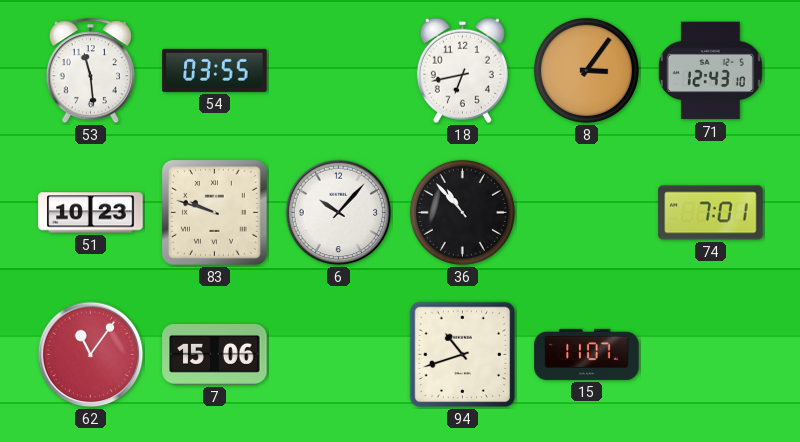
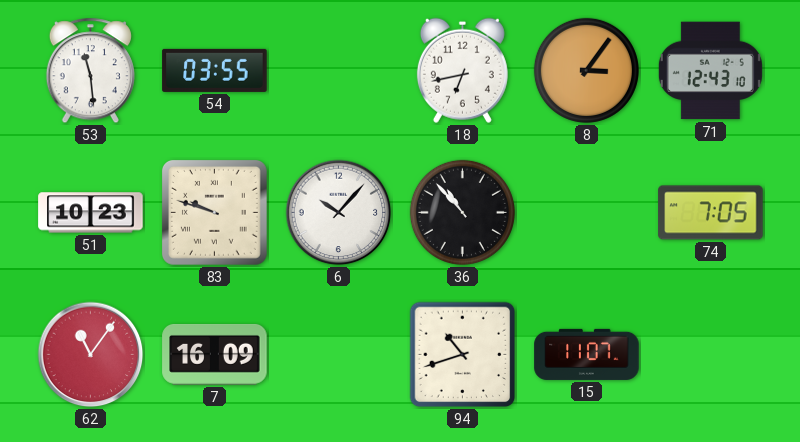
74: 7:01 -> 7:05
7: 15:06 -> 16:09
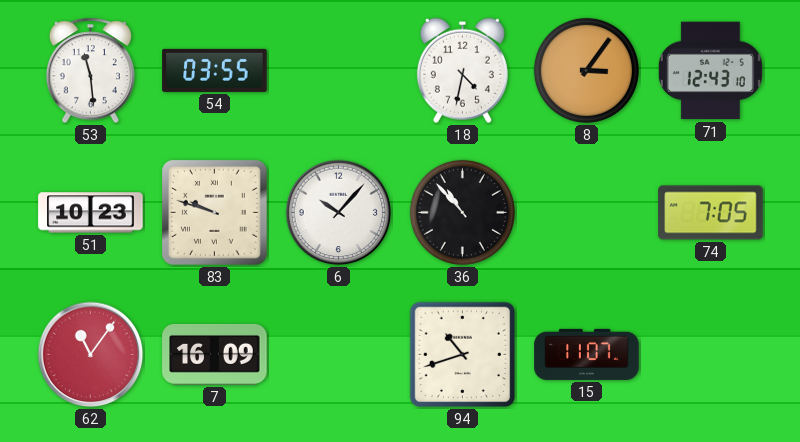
18: 6:43 -> 4:32
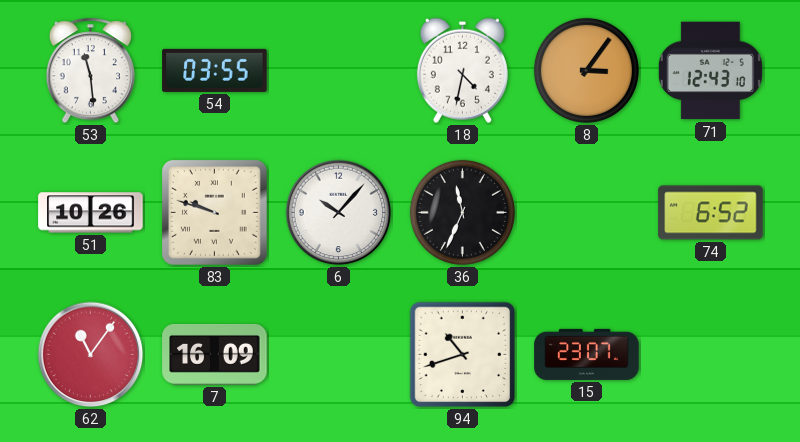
51: 10:23 -> 10:26
36: 10:53 -> 11:34
74: 7:05 -> 6:52
15: 11:07 -> 23:07
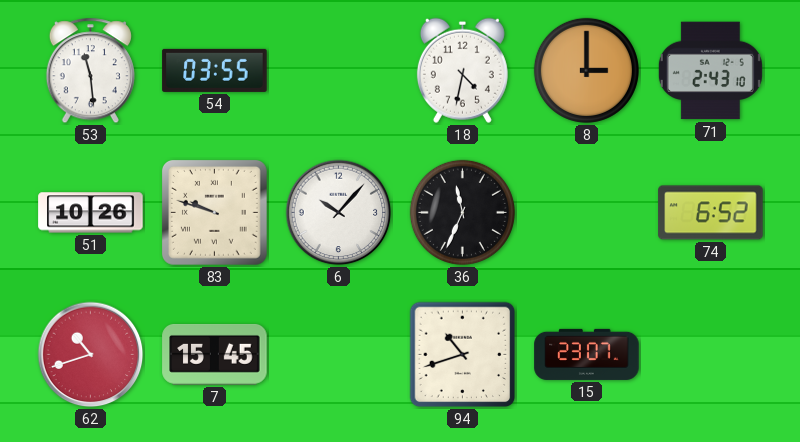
8: 3:06 -> 3:00
71: 12:43 -> 2:43
62: 11:06 -> 10:42
7: 16:09 -> 15:45
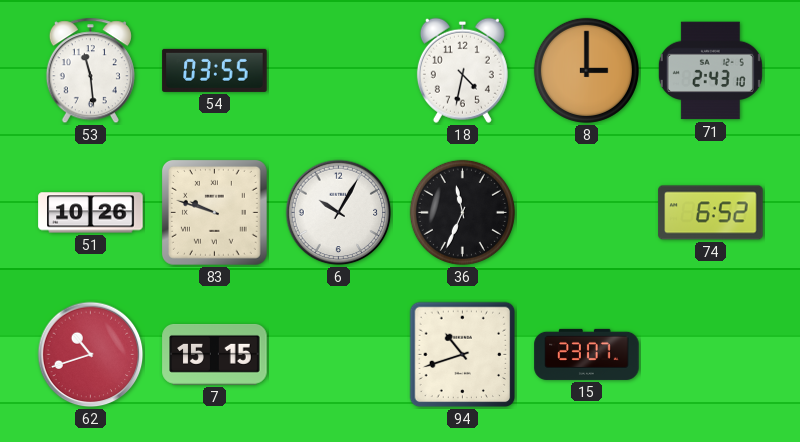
6: 10:07 -> 10:05
7: 15:45 -> 15:15
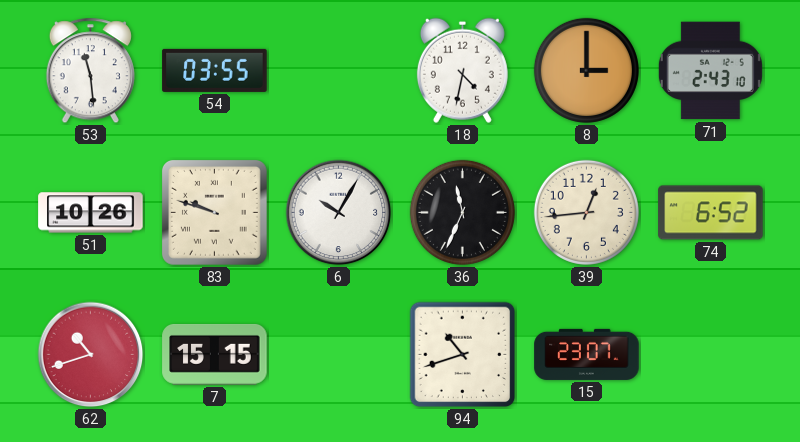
39: none -> 12:44
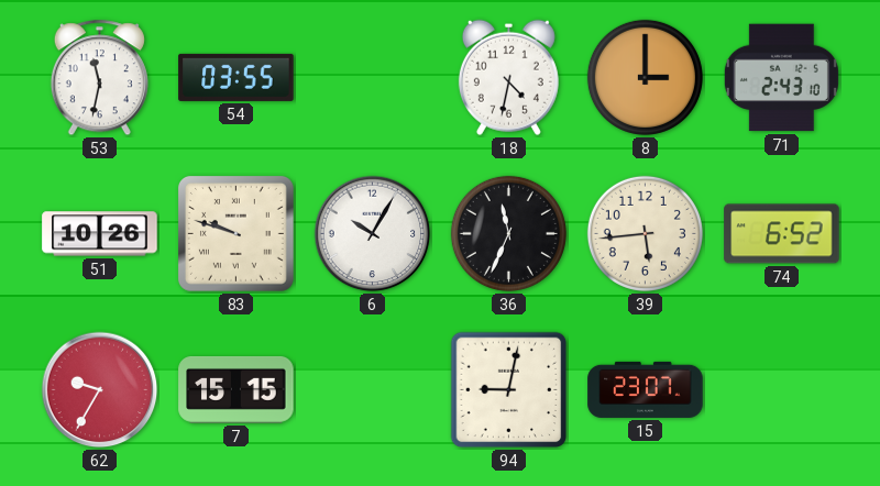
53: 11:29 -> 11:32
39: 12:44 -> 5:44
62: 10:42 -> 9:35
94: 10:42 -> 9:02
